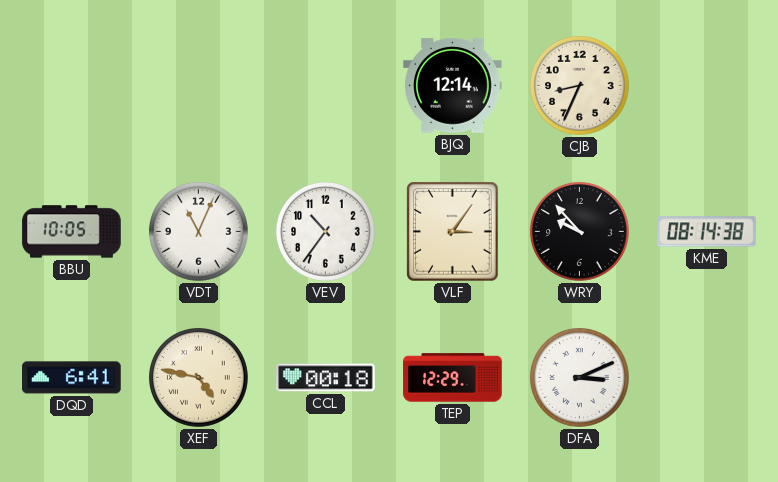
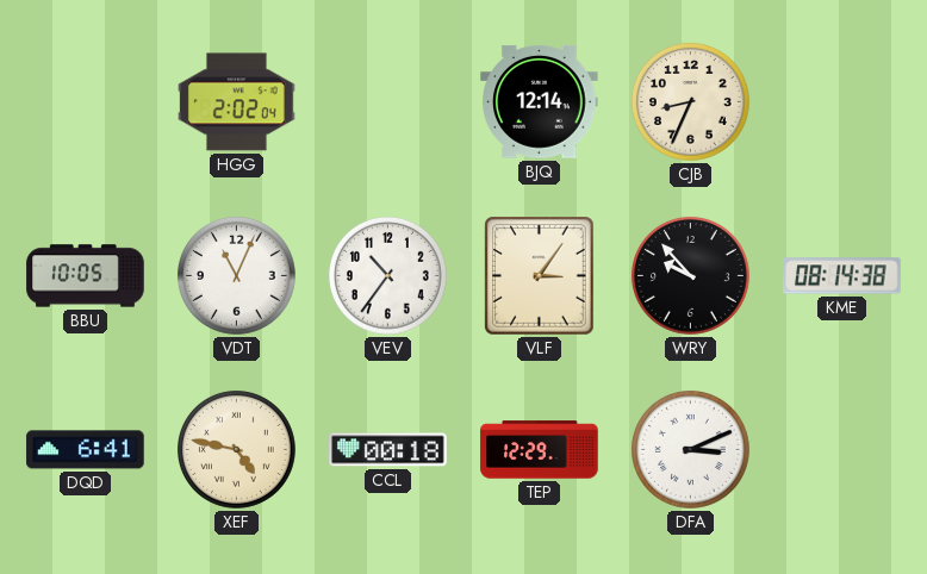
HGG: none -> 2:02
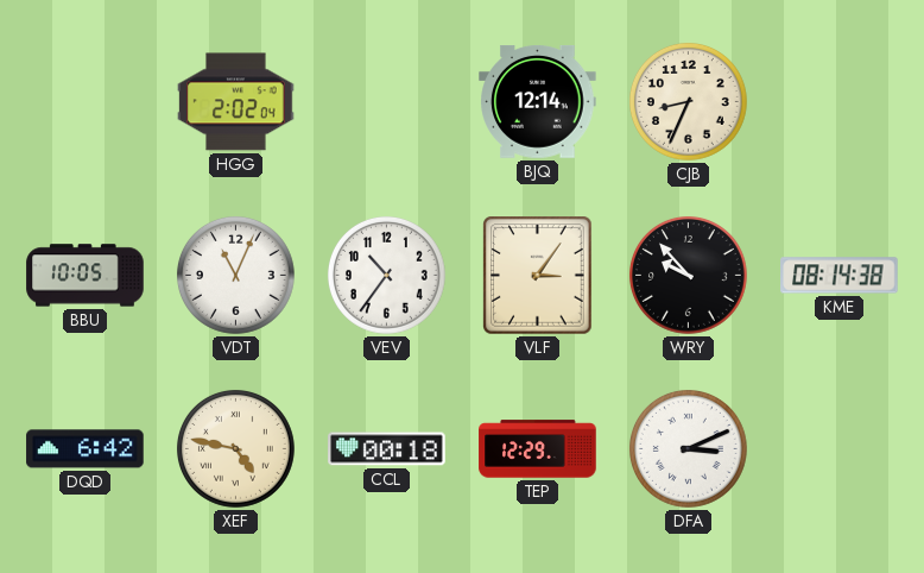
DQD: 6:41 -> 6:42
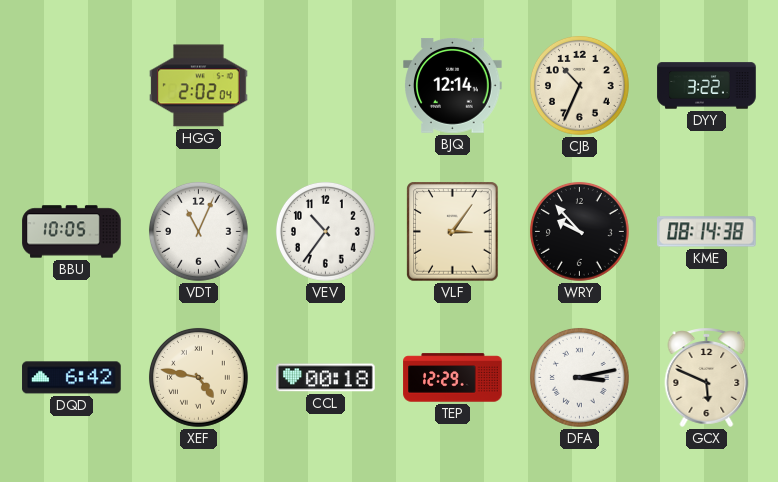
CJB: 8:34 -> 10:34
DYY: none -> 3:22
DFA: 3:11 -> 3:13
GCX: none -> 5:49
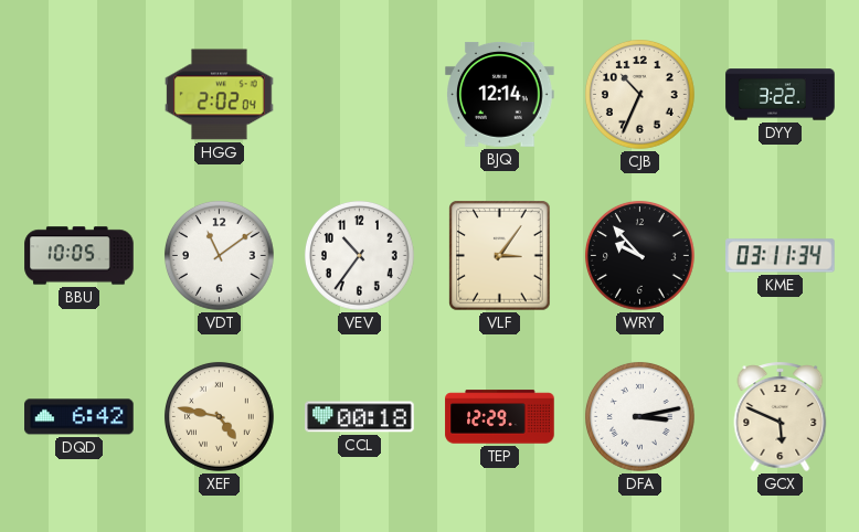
VDT: 11:04 -> 11:09
KME: 08:14 -> 03:11
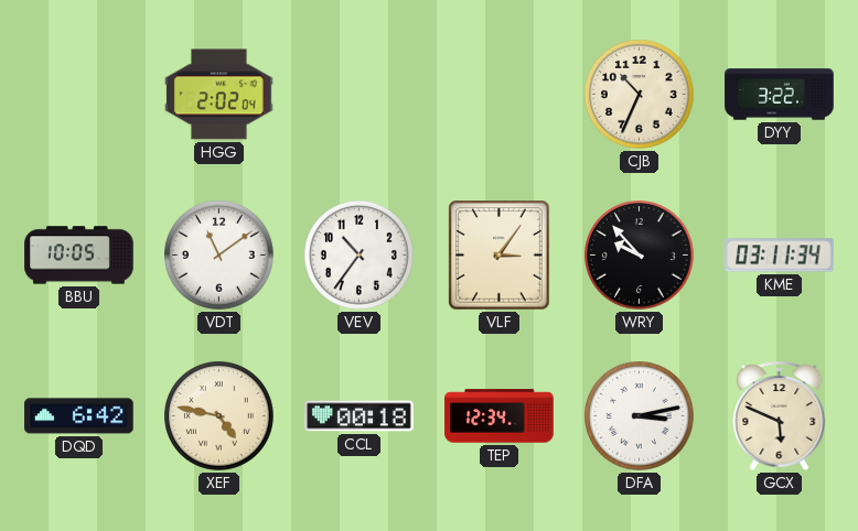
BJQ: 12:14 -> none
TEP: 12:29 -> 12:34
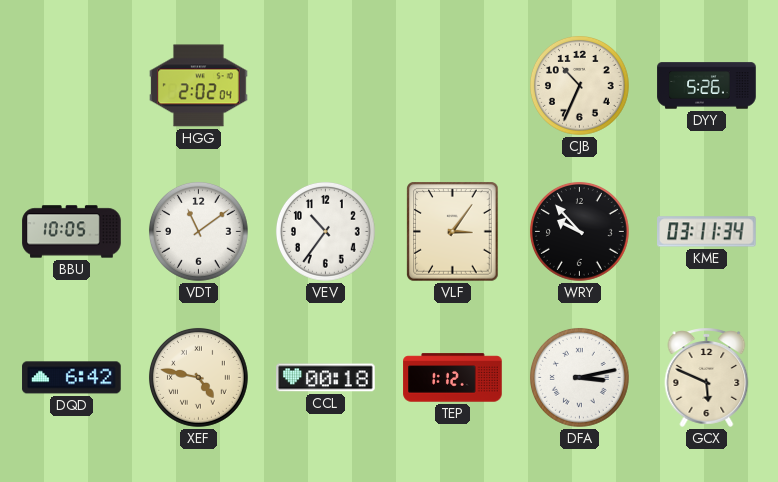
DYY: 3:22 -> 5:26
TEP: 12:34 -> 1:12
